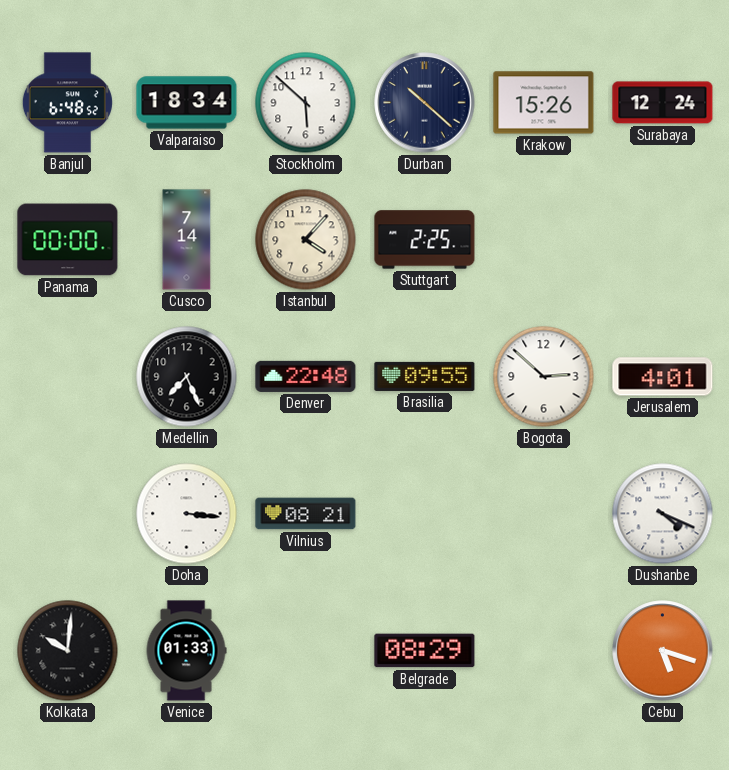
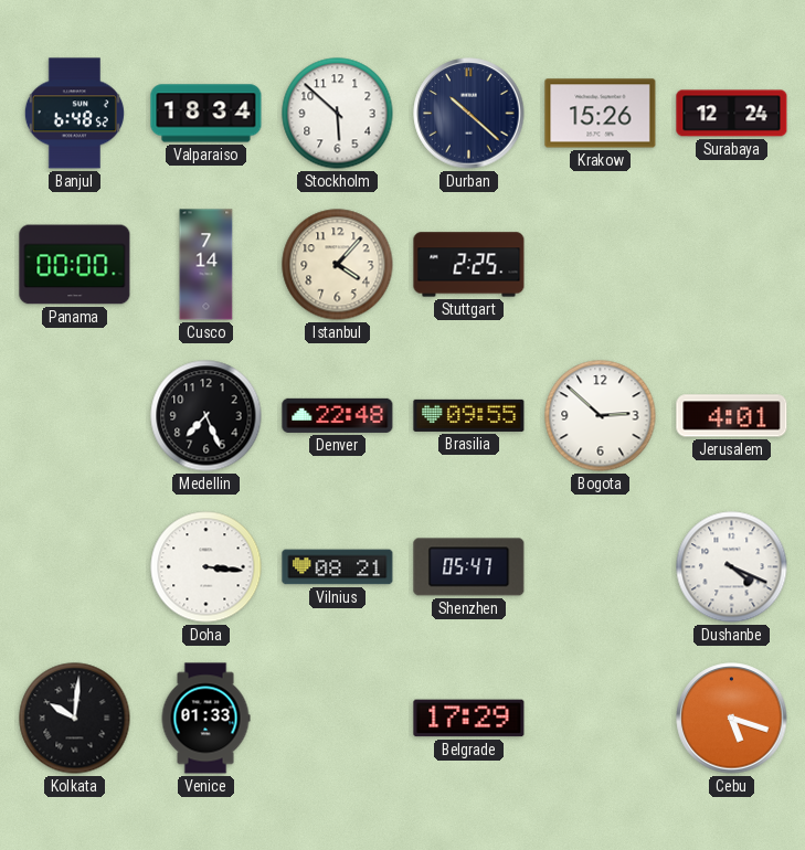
Shenzhen: none -> 05:47
Belgrade: 08:29 -> 17:29
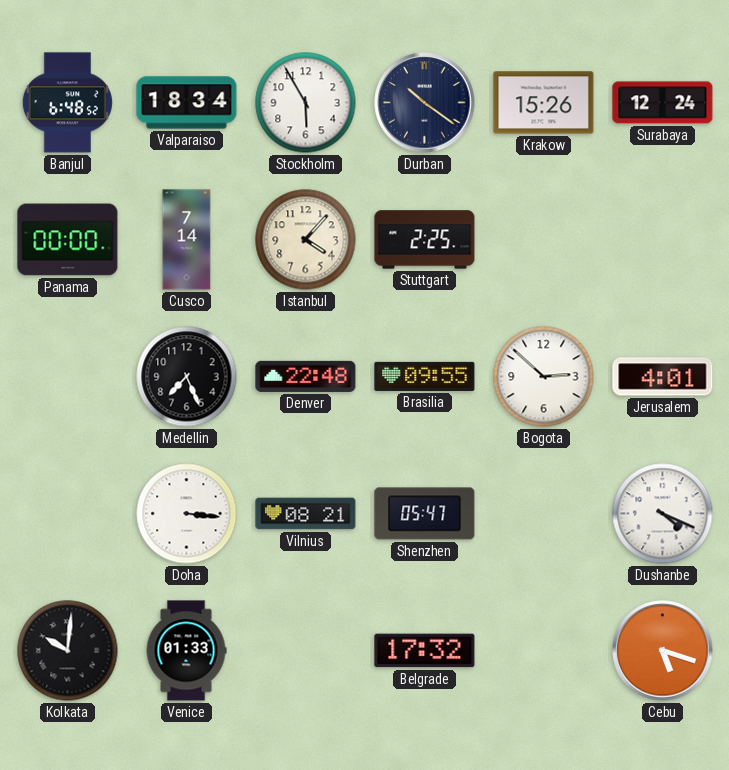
Stockholm: 5:52 -> 5:55
Durban: 10:22 -> 10:21
Belgrade: 17:29 -> 17:32
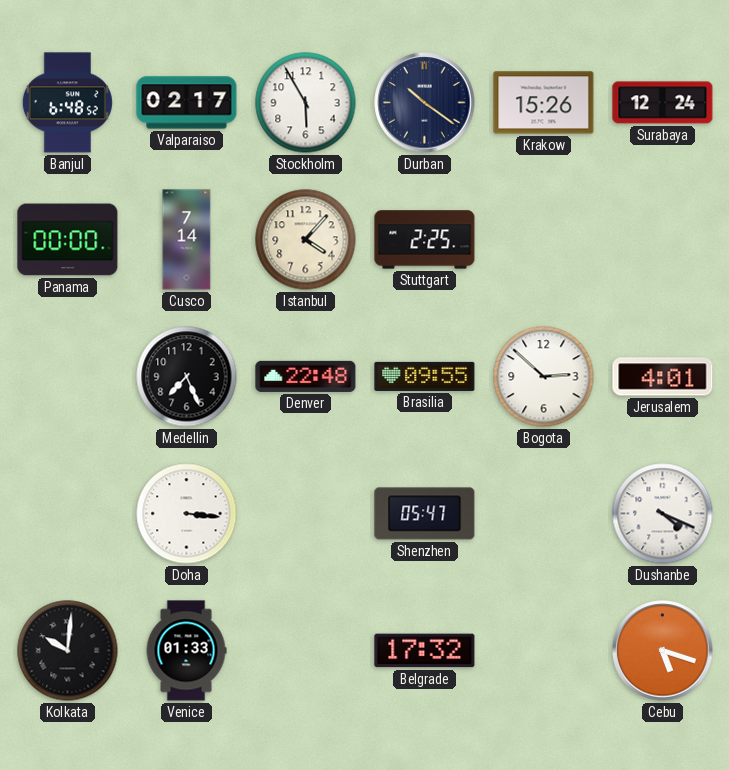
Valparaiso: 18:34 -> 02:17
Vilnius: 08:21 -> none
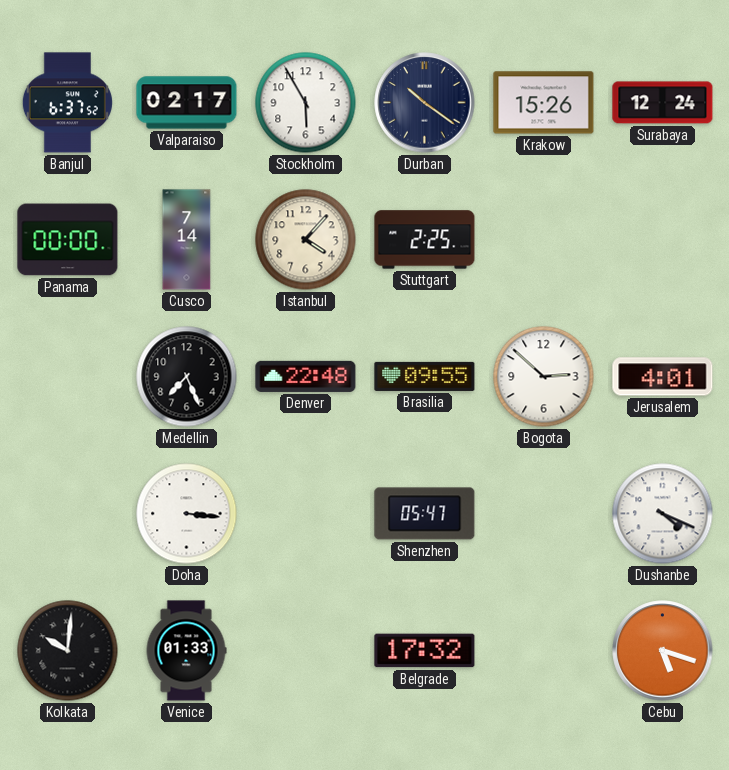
Banjul: 6:48 -> 6:37
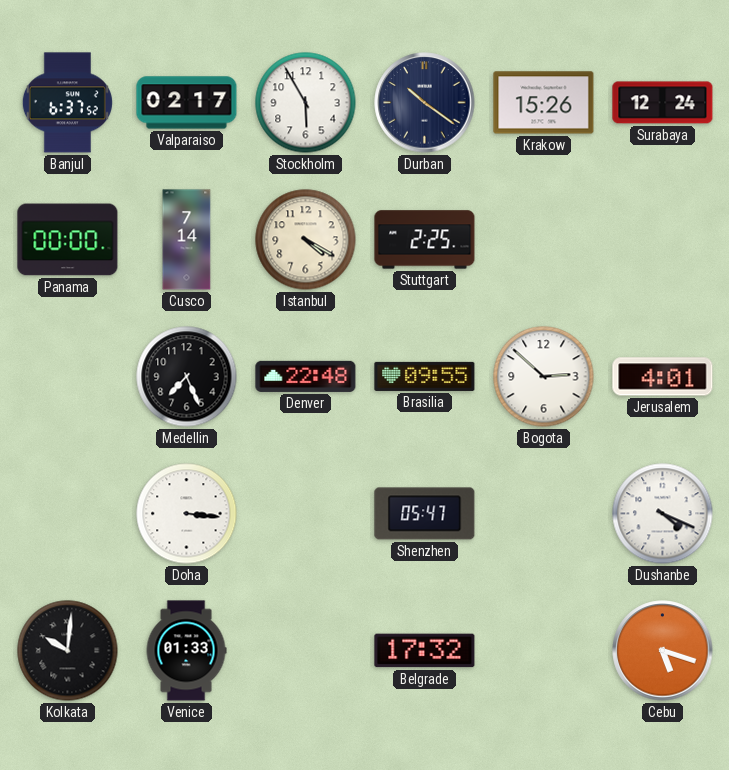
Istanbul: 4:07 -> 4:20
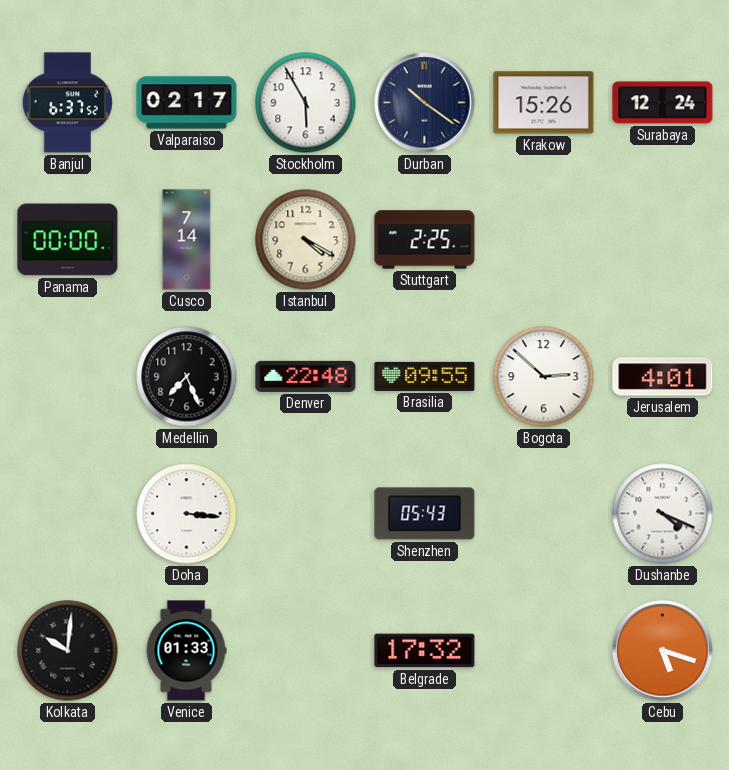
Shenzhen: 05:47 -> 05:43
